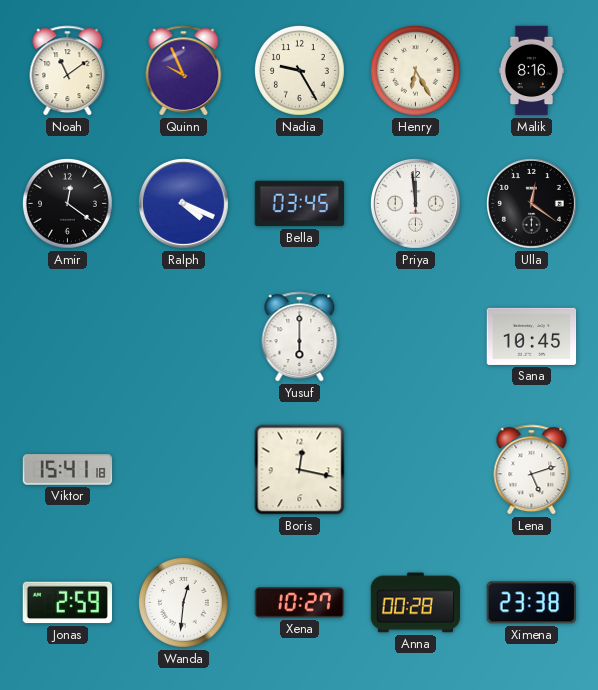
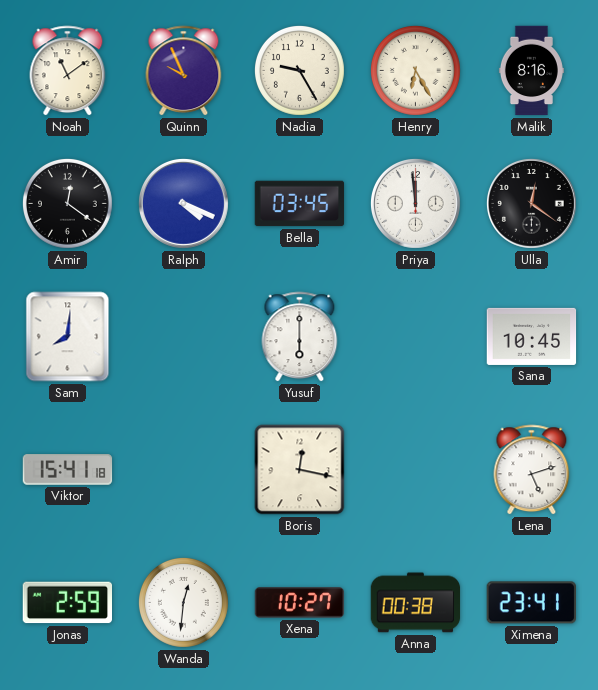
Sam: none -> 8:01
Anna: 00:28 -> 00:38
Ximena: 23:38 -> 23:41
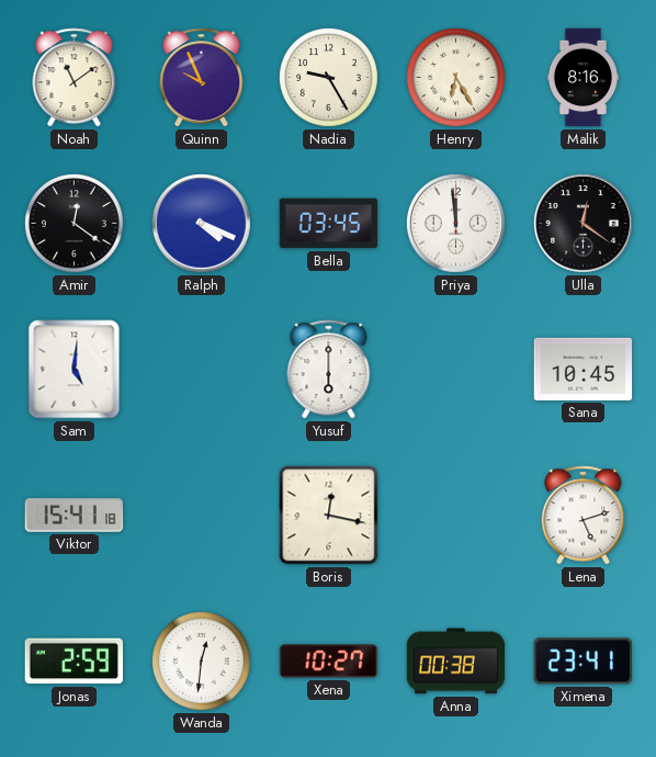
Sam: 8:01 -> 5:01
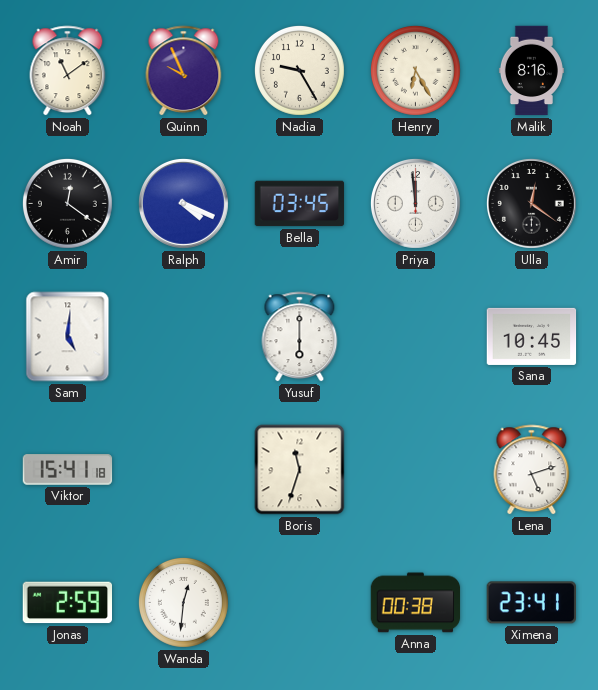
Boris: 12:17 -> 11:33
Xena: 10:27 -> none
